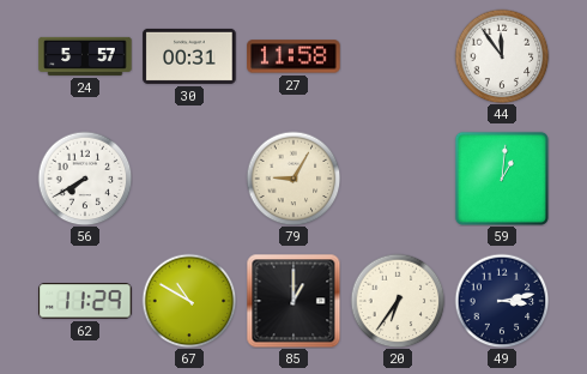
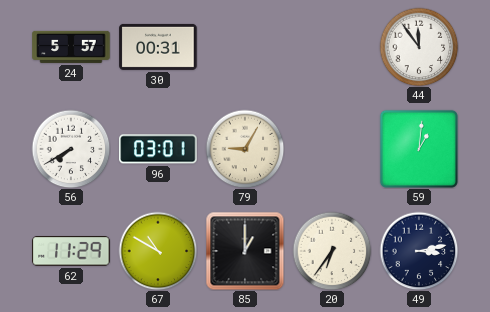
27: 11:58 -> none
96: none -> 03:01
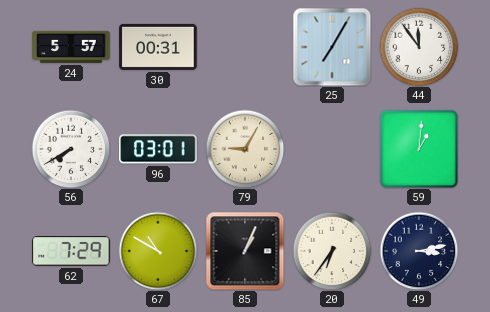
25: none -> 7:05
62: 11:29 -> 7:29
85: 1:00 -> 1:04
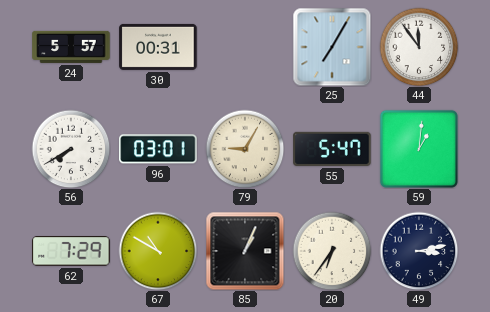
55: none -> 5:47
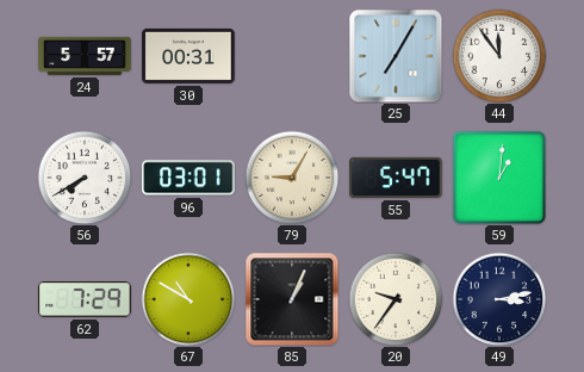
20: 6:36 -> 9:36
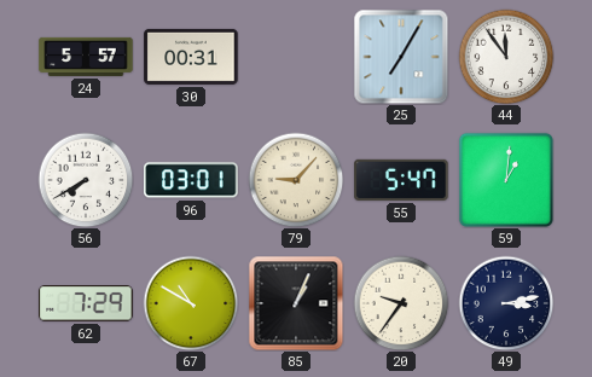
79: 9:05 -> 9:07
